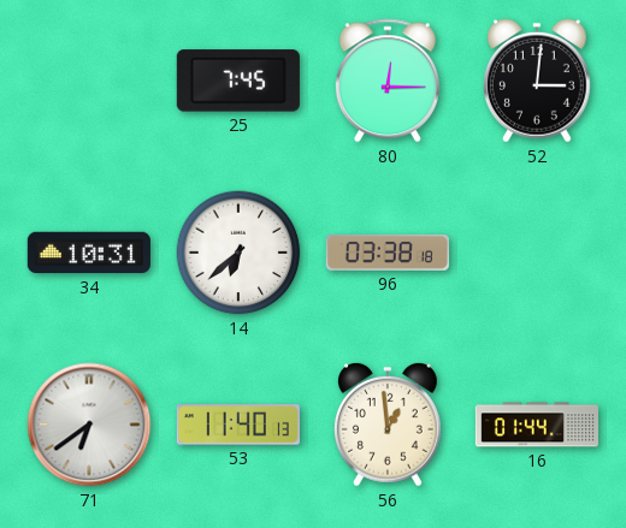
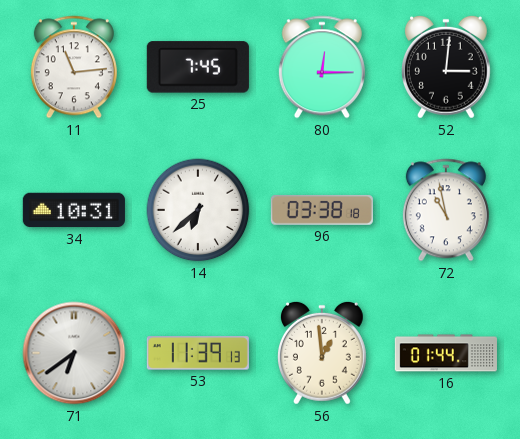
11: none -> 11:14
72: none -> 10:58
53: 11:40 -> 11:39
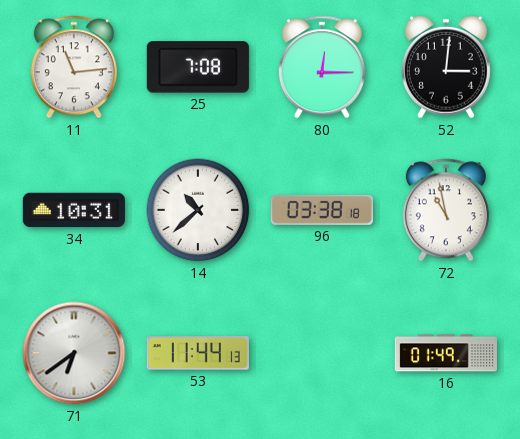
25: 7:45 -> 7:08
14: 6:38 -> 10:38
53: 11:39 -> 11:44
56: 12:59 -> none
16: 01:44 -> 01:49
